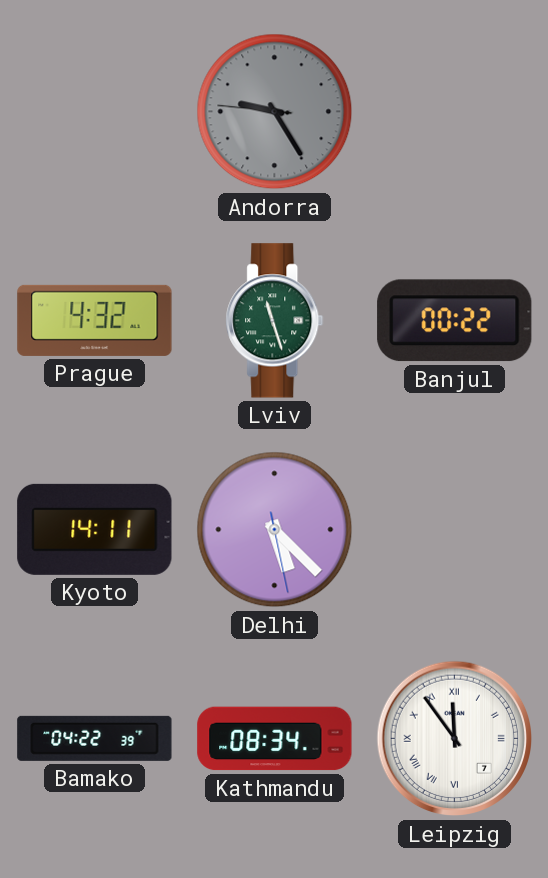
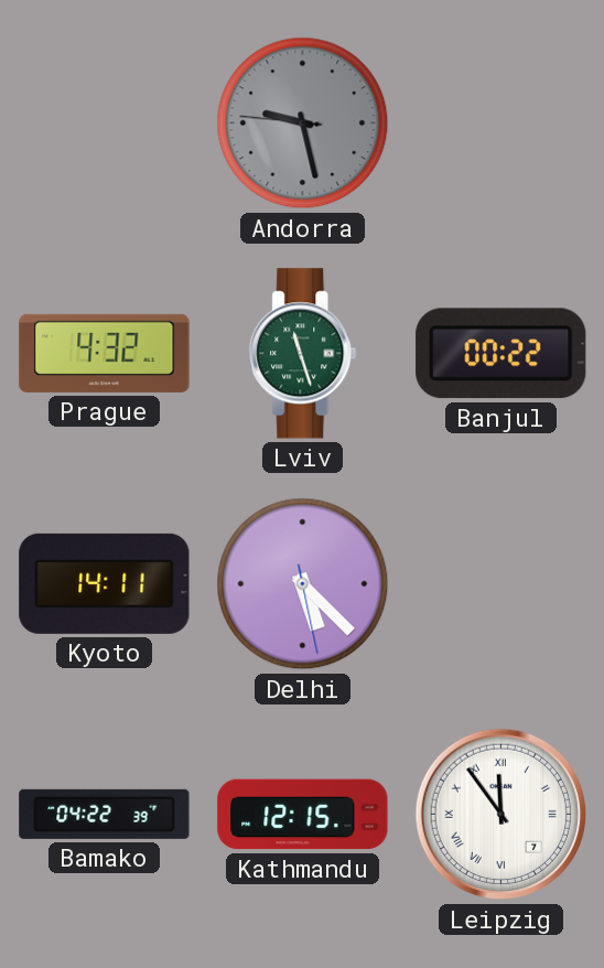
Andorra: 9:24 -> 9:27
Kathmandu: 08:34 -> 12:15
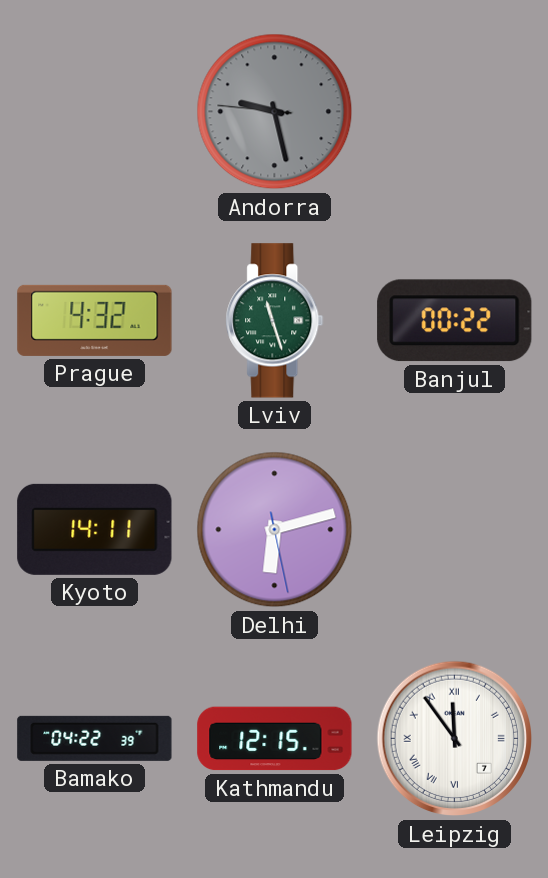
Delhi: 5:22 -> 6:12
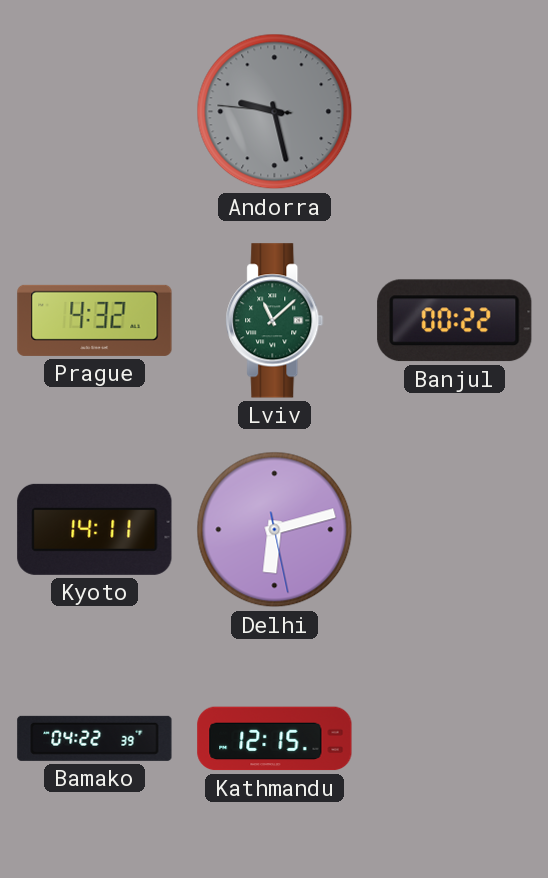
Lviv: 11:27 -> 11:08
Leipzig: 11:54 -> none
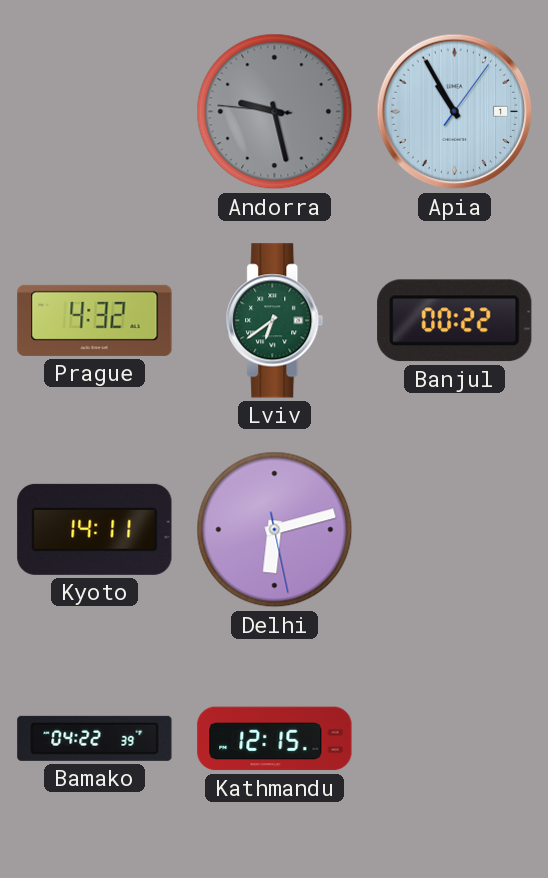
Apia: none -> 10:55
Lviv: 11:08 -> 6:39
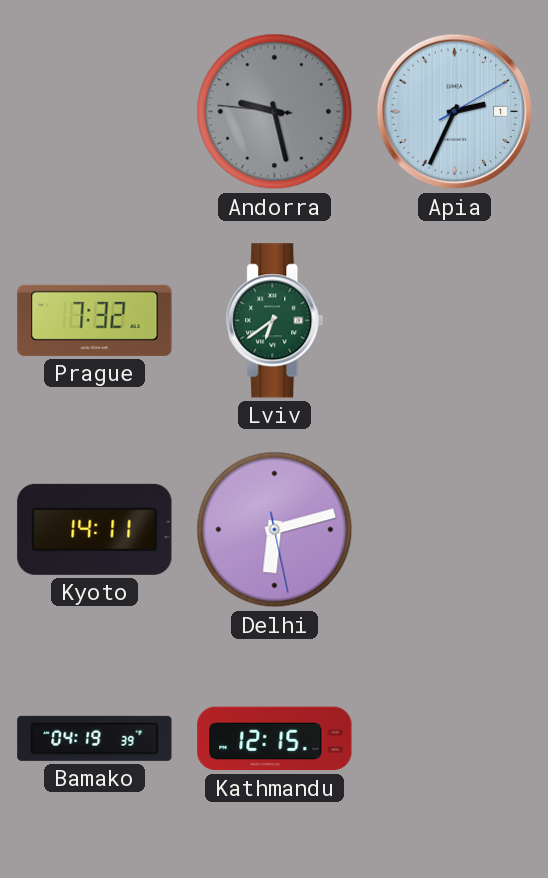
Apia: 10:55 -> 2:34
Prague: 4:32 -> 7:32
Banjul: 00:22 -> none
Bamako: 04:22 -> 04:19
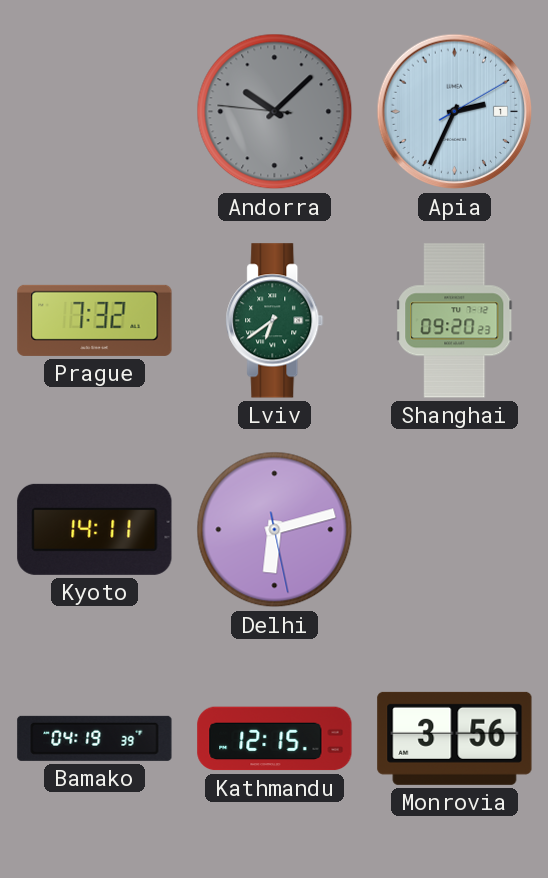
Andorra: 9:27 -> 10:07
Shanghai: none -> 09:20
Monrovia: none -> 3:56
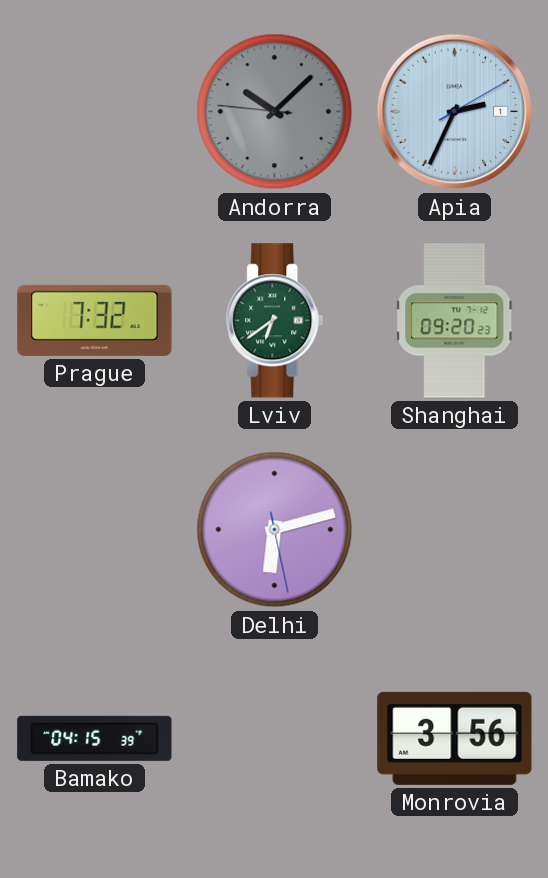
Kyoto: 14:11 -> none
Bamako: 04:19 -> 04:15
Kathmandu: 12:15 -> none
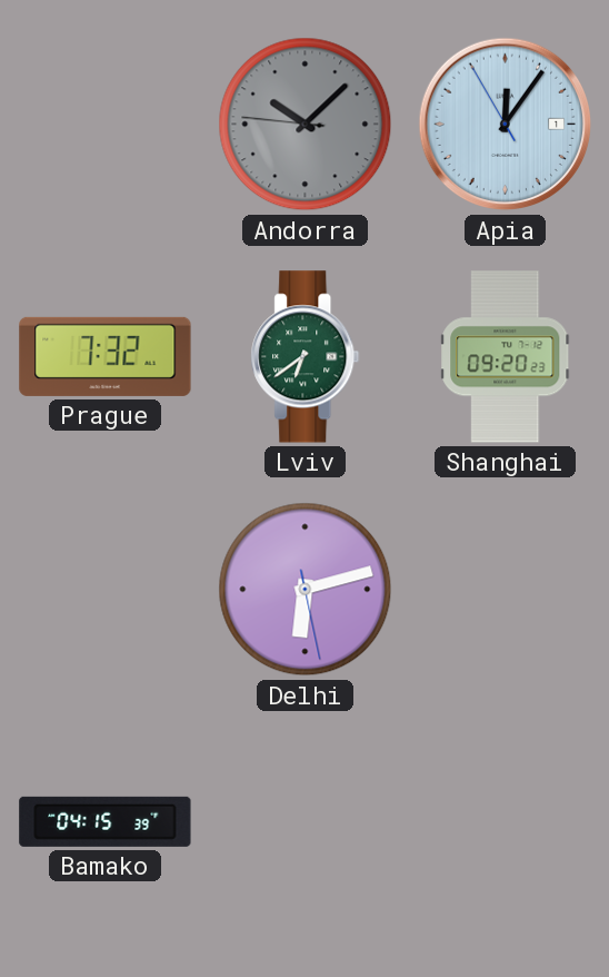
Apia: 2:34 -> 12:05
Monrovia: 3:56 -> none
